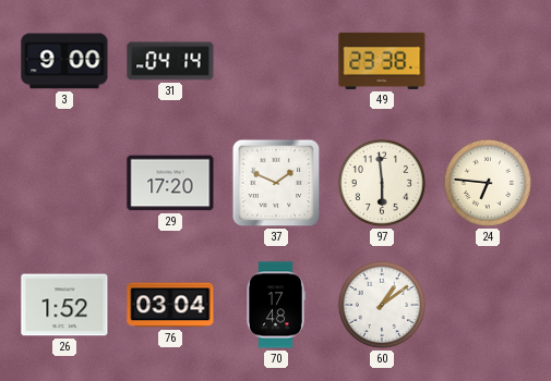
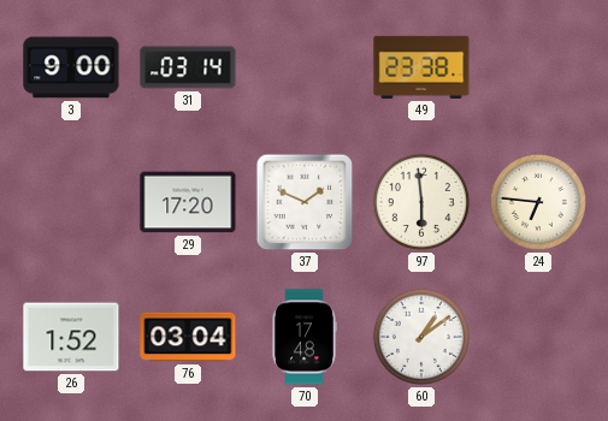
31: 04:14 -> 03:14
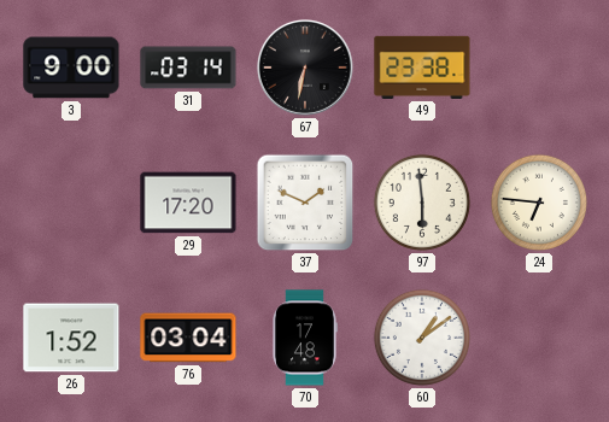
67: none -> 6:32
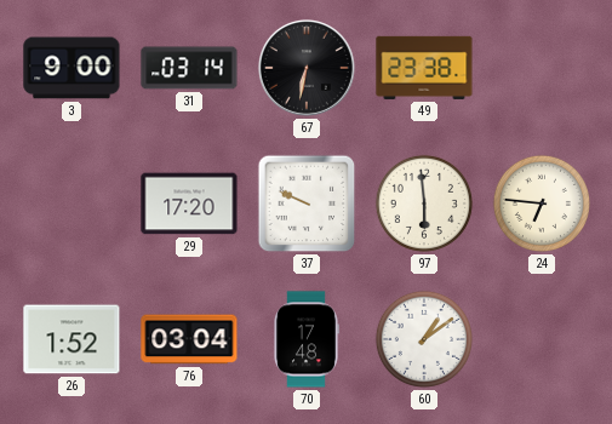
37: 1:49 -> 9:49
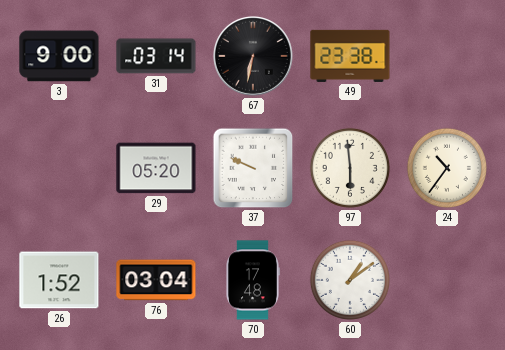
29: 17:20 -> 05:20
24: 6:46 -> 10:36
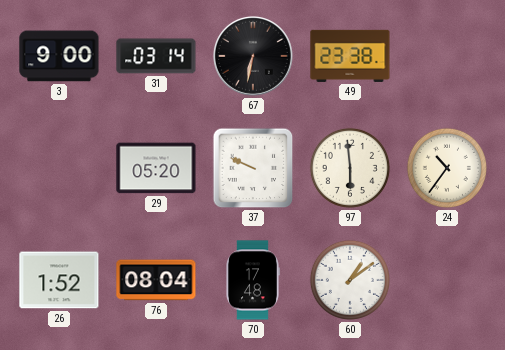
76: 03:04 -> 08:04
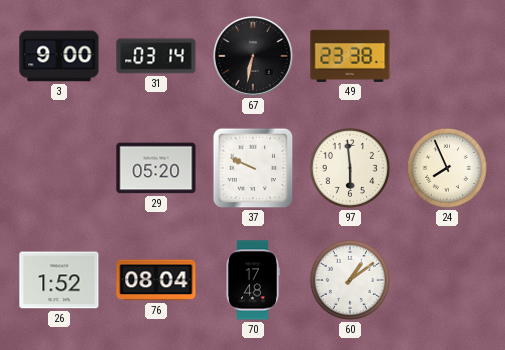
24: 10:36 -> 7:56
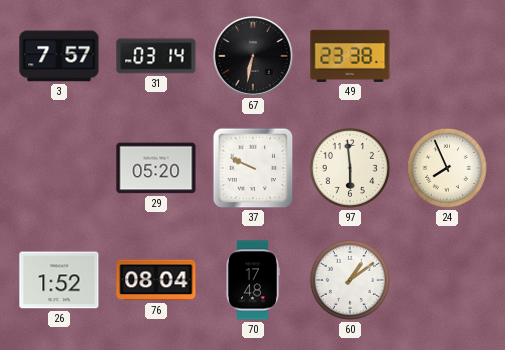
3: 9:00 -> 7:57
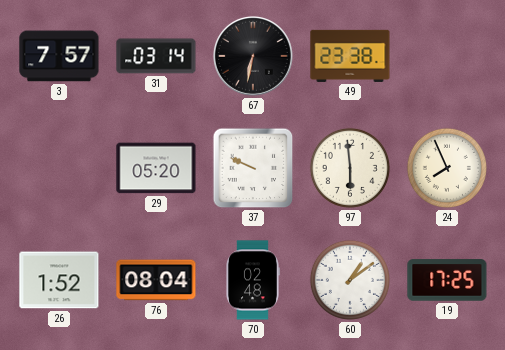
70: 17:48 -> 02:48
19: none -> 17:25
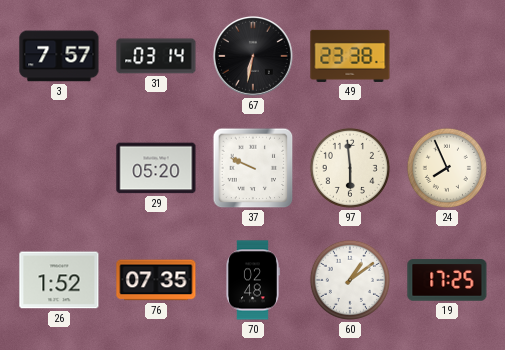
76: 08:04 -> 07:35
